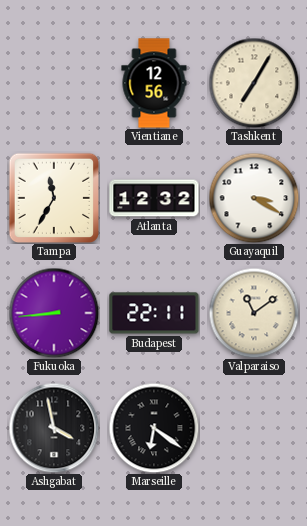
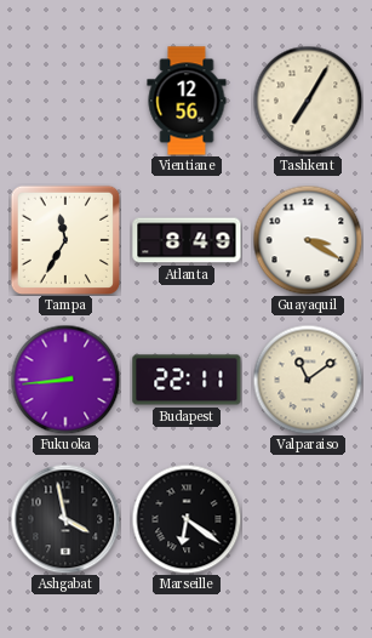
Atlanta: 12:32 -> 8:49
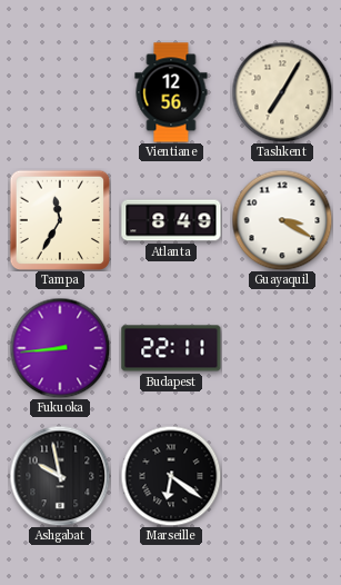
Valparaiso: 11:09 -> none
Ashgabat: 3:58 -> 9:58
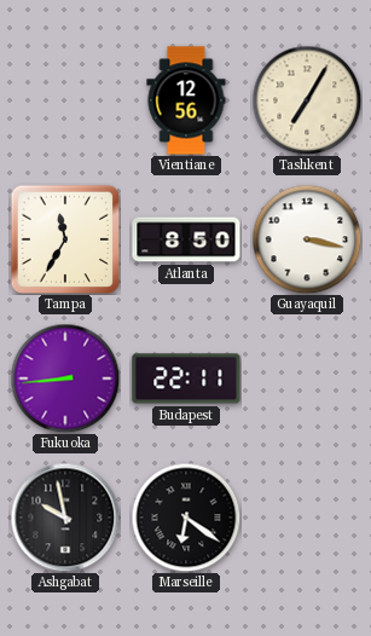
Atlanta: 8:49 -> 8:50
Guayaquil: 3:20 -> 3:17
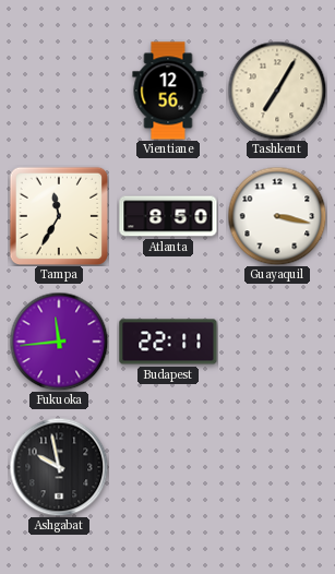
Fukuoka: 8:44 -> 11:44
Marseille: 6:21 -> none
